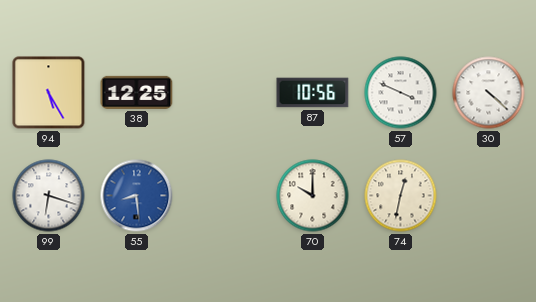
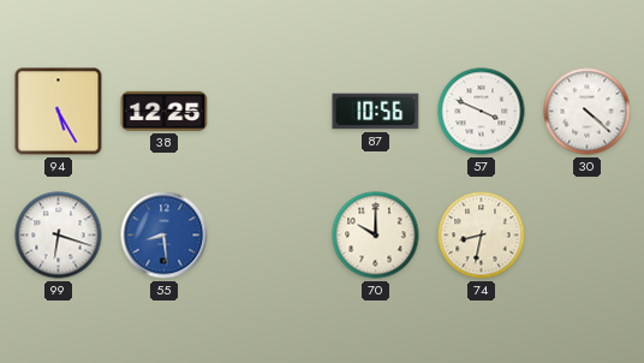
74: 12:32 -> 8:32
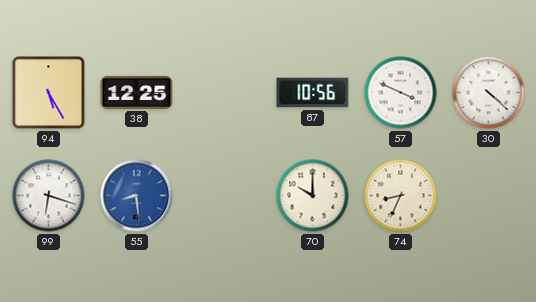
74: 8:32 -> 8:34
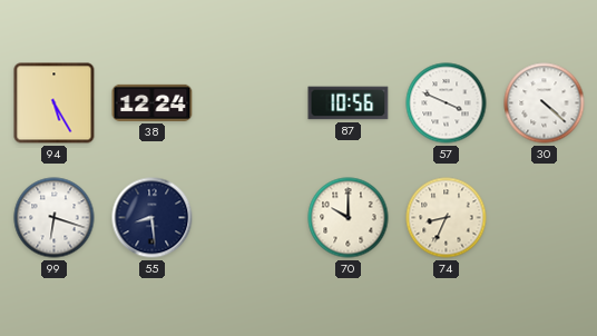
38: 12:25 -> 12:24
55 dial: blue -> navy
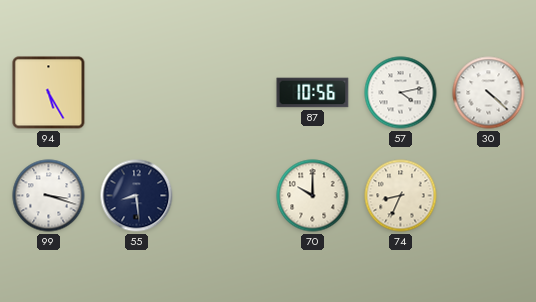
38: 12:24 -> none
57: 3:49 -> 4:13
99: 6:18 -> 3:18
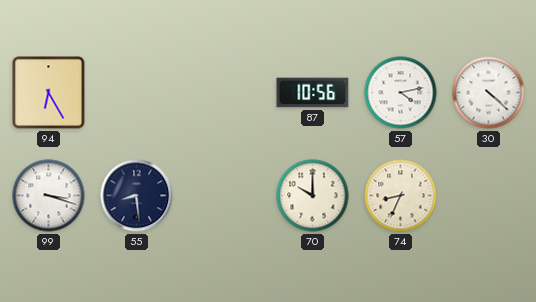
94: 5:25 -> 6:25
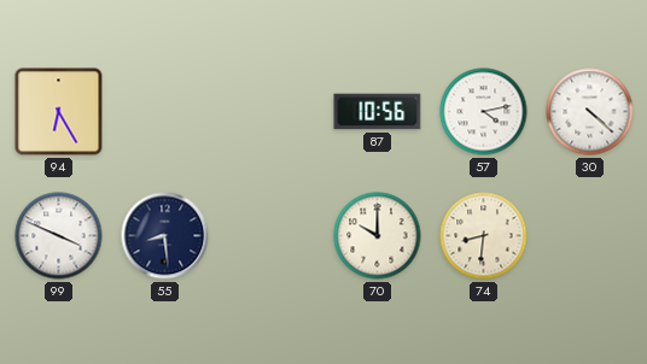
99: 3:18 -> 3:49
74: 8:34 -> 8:31
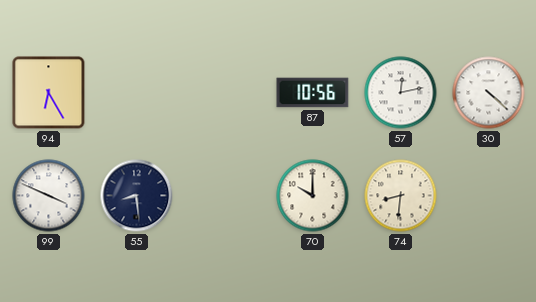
57: 4:13 -> 12:13
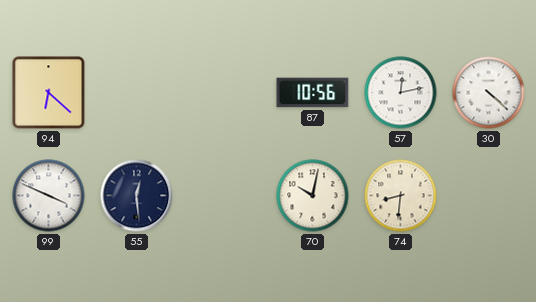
94: 6:25 -> 6:22
55: 8:29 -> 12:29
70: 10:00 -> 10:02
